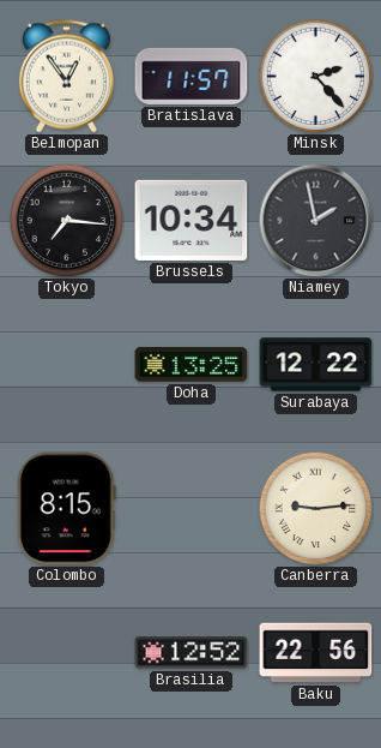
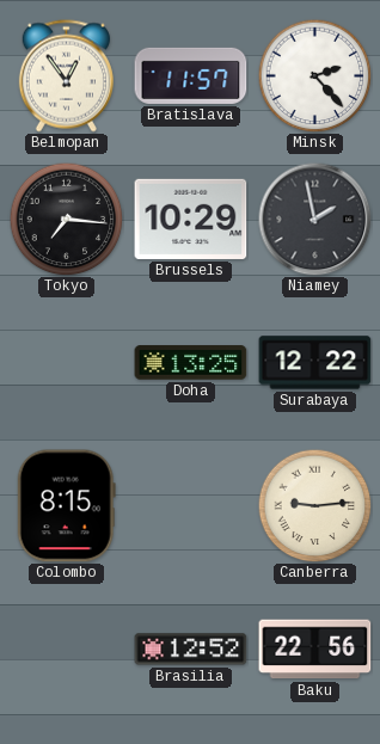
Brussels: 10:34 -> 10:29
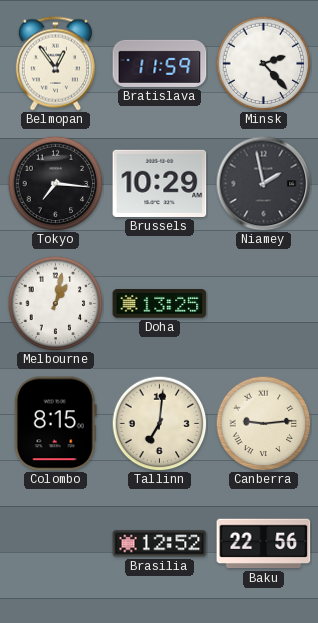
Bratislava: 11:57 -> 11:59
Melbourne: none -> 1:02
Surabaya: 12:22 -> none
Tallinn: none -> 7:01
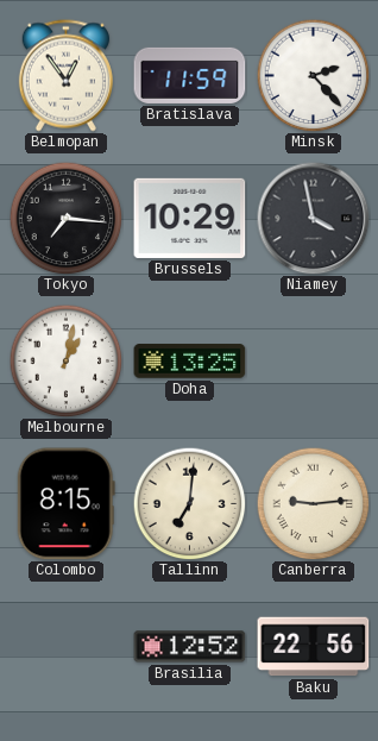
Niamey: 1:58 -> 3:58
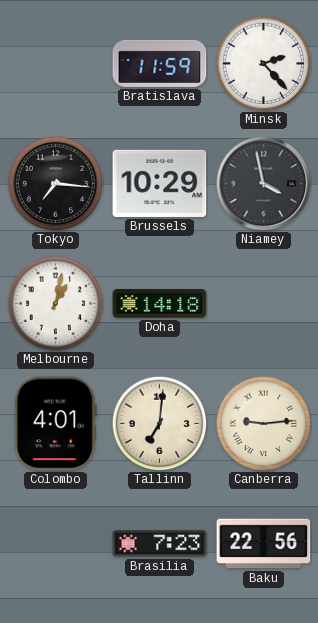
Belmopan: 12:54 -> none
Doha: 13:25 -> 14:18
Colombo: 8:15 -> 4:01
Brasilia: 12:52 -> 7:23
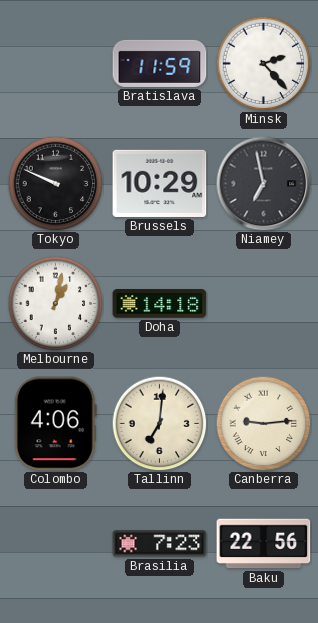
Tokyo: 7:16 -> 9:49
Niamey: 3:58 -> 6:58
Colombo: 4:01 -> 4:06
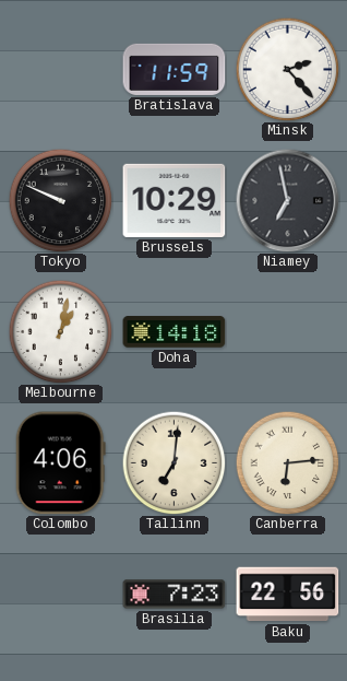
Canberra: 9:14 -> 6:14
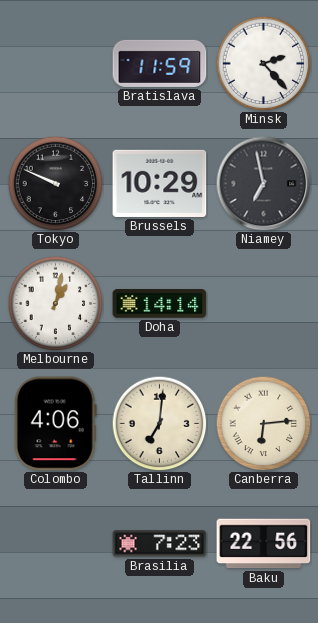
Doha: 14:18 -> 14:14
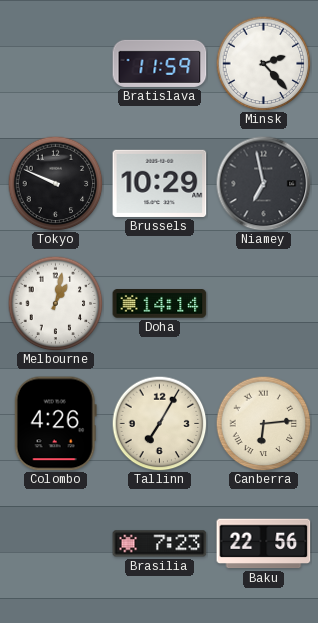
Colombo: 4:06 -> 4:26
Tallinn: 7:01 -> 7:05
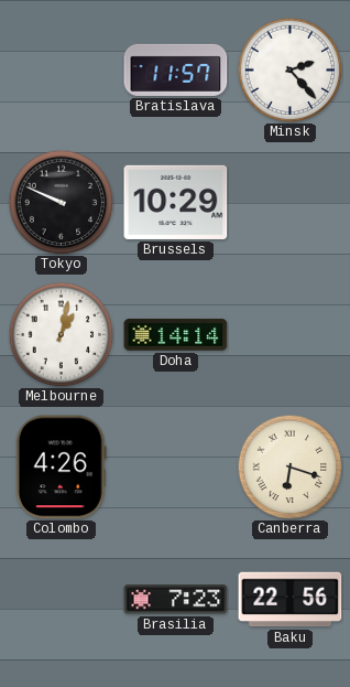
Bratislava: 11:59 -> 11:57
Niamey: 6:58 -> none
Tallinn: 7:05 -> none
Canberra: 6:14 -> 6:18
